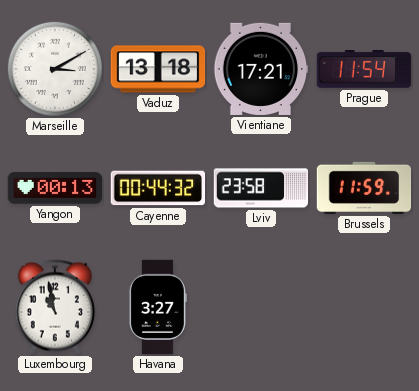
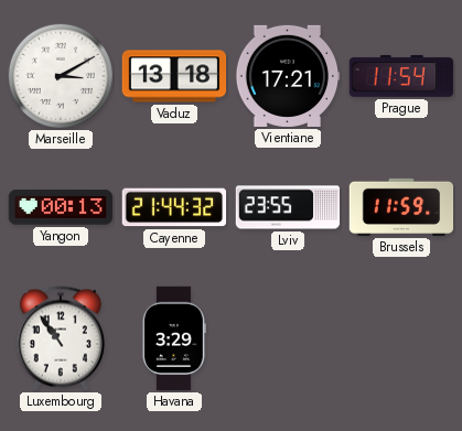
Cayenne: 00:44 -> 21:44
Lviv: 23:58 -> 23:55
Luxembourg: 10:58 -> 10:54
Havana: 3:27 -> 3:29
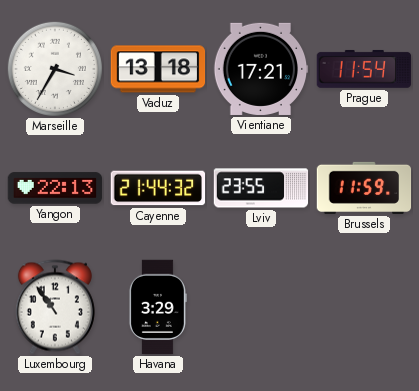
Marseille: 3:10 -> 3:35
Yangon: 00:13 -> 22:13
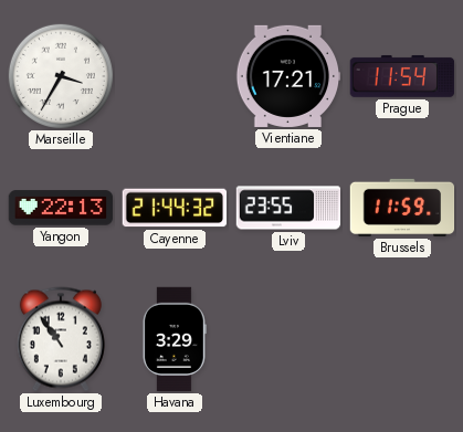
Vaduz: 13:18 -> none
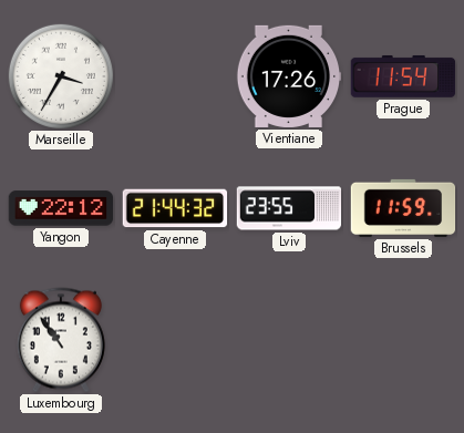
Vientiane: 17:21 -> 17:26
Yangon: 22:13 -> 22:12
Havana: 3:29 -> none
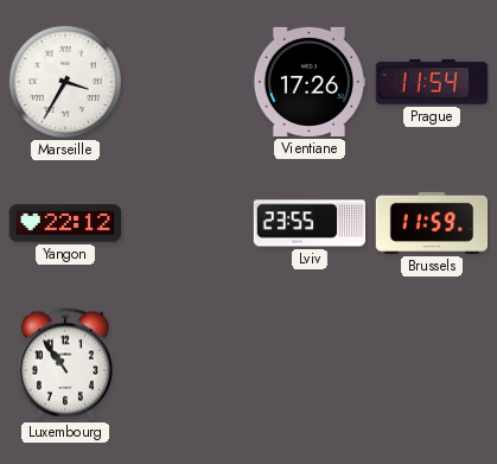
Cayenne: 21:44 -> none
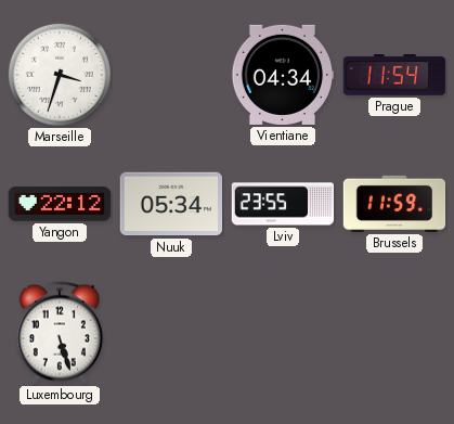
Marseille: 3:35 -> 3:33
Vientiane: 17:26 -> 04:34
Nuuk: none -> 05:34
Luxembourg: 10:54 -> 5:27
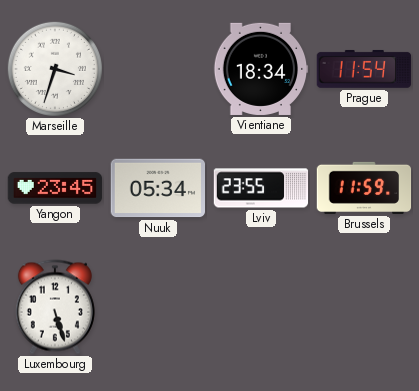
Vientiane: 04:34 -> 18:34
Yangon: 22:12 -> 23:45
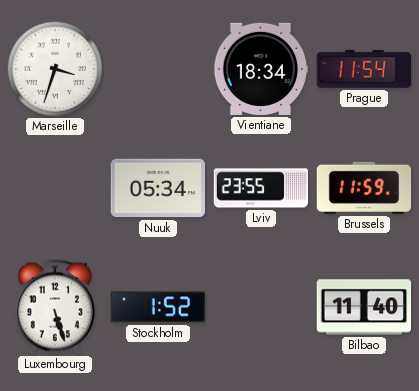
Yangon: 23:45 -> none
Stockholm: none -> 1:52
Bilbao: none -> 11:40
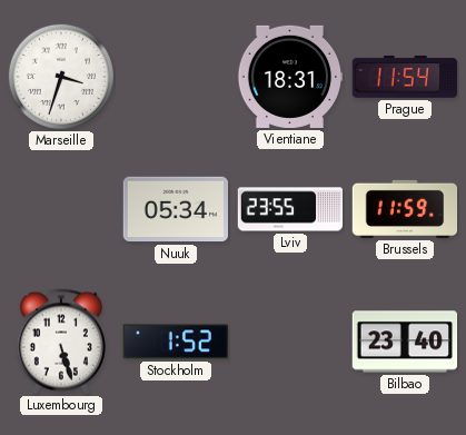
Vientiane: 18:34 -> 18:31
Bilbao: 11:40 -> 23:40
